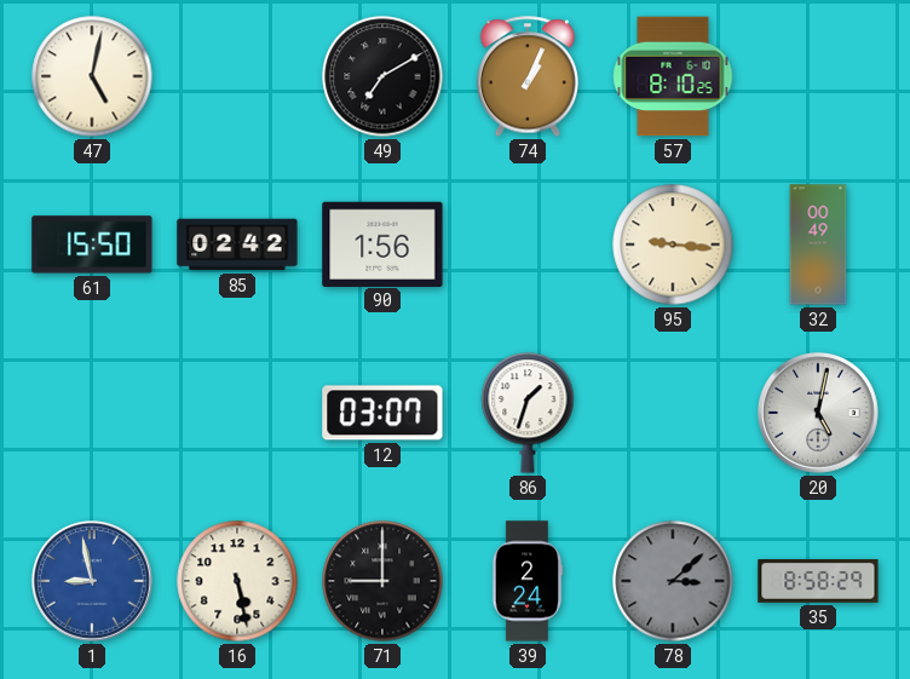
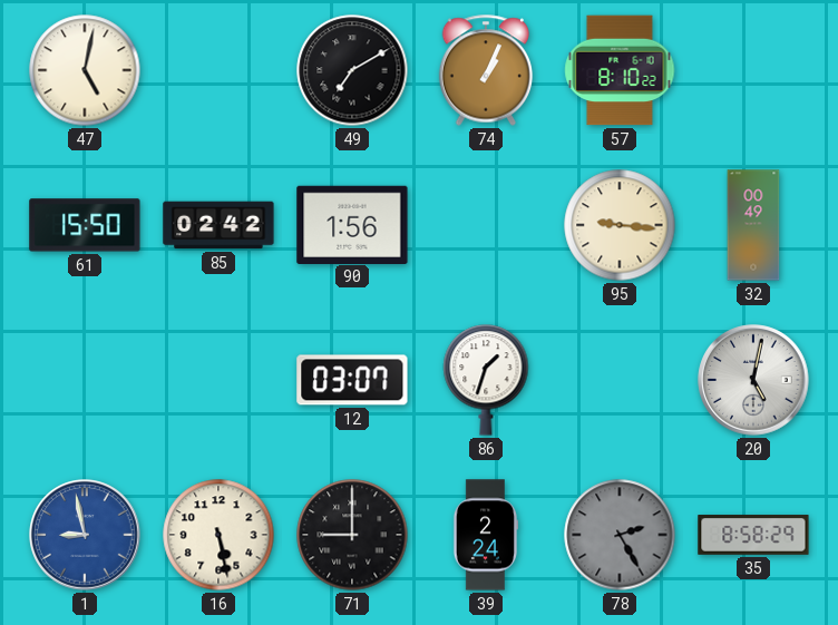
57: 8:10:25 -> 8:10:22
78: 3:08 -> 2:25
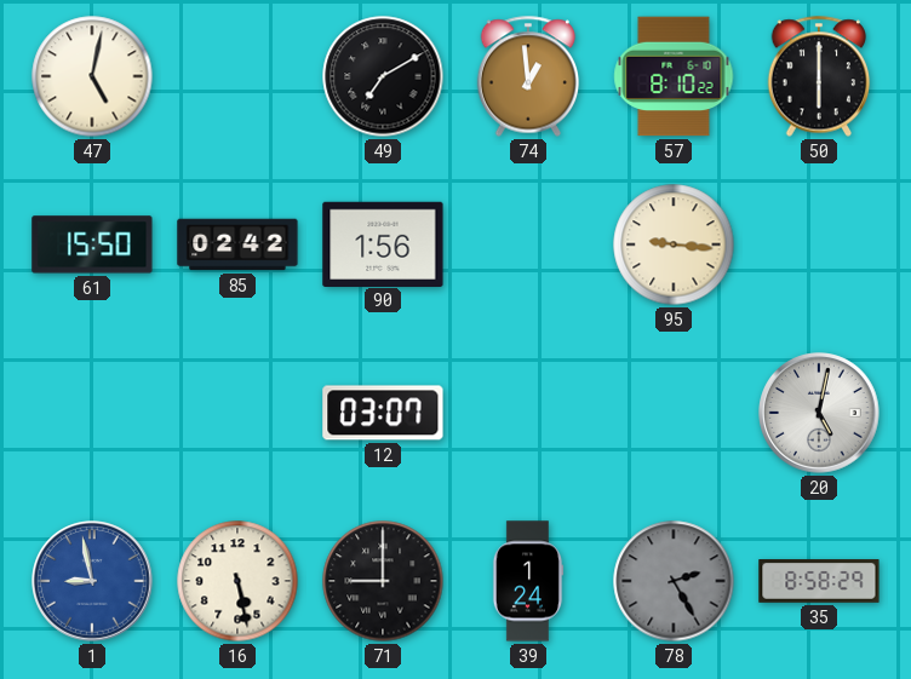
74: 1:04 -> 12:59
50: none -> 6:00
32: 00:49 -> none
86: 1:33 -> none
39: 2:24 -> 1:24
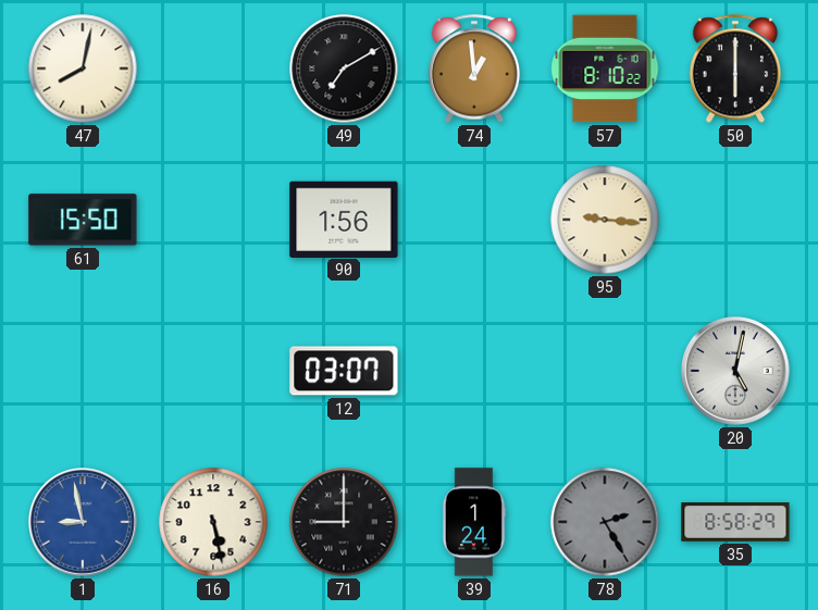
47: 5:02 -> 8:02
85: 02:42 -> none
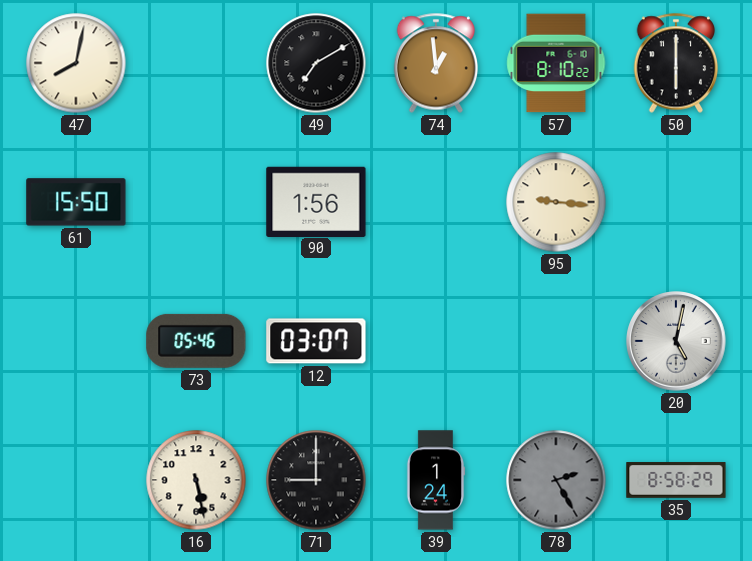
73: none -> 05:46
1: 8:58 -> none
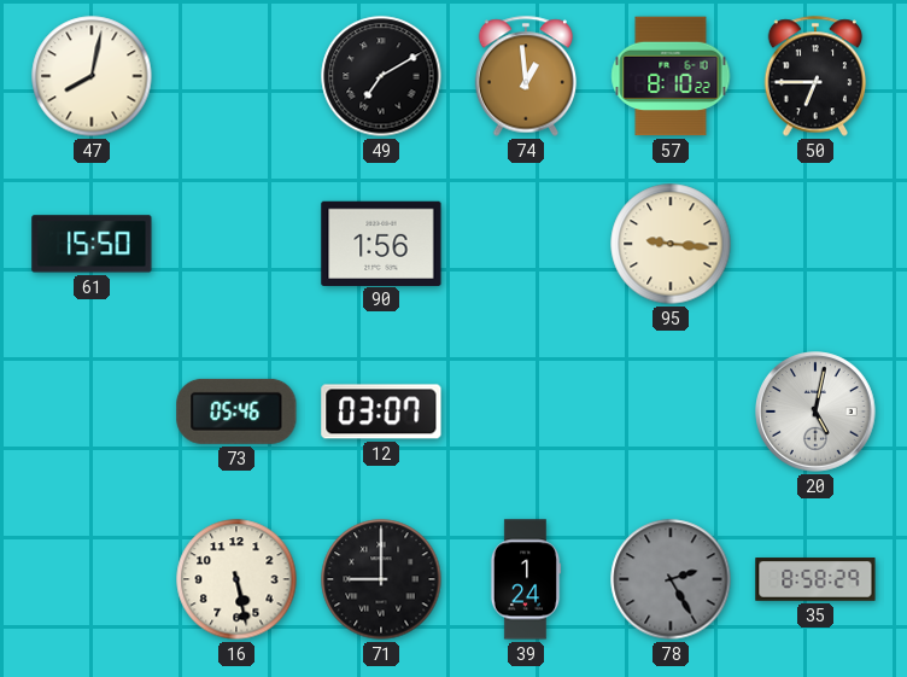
50: 6:00 -> 6:45
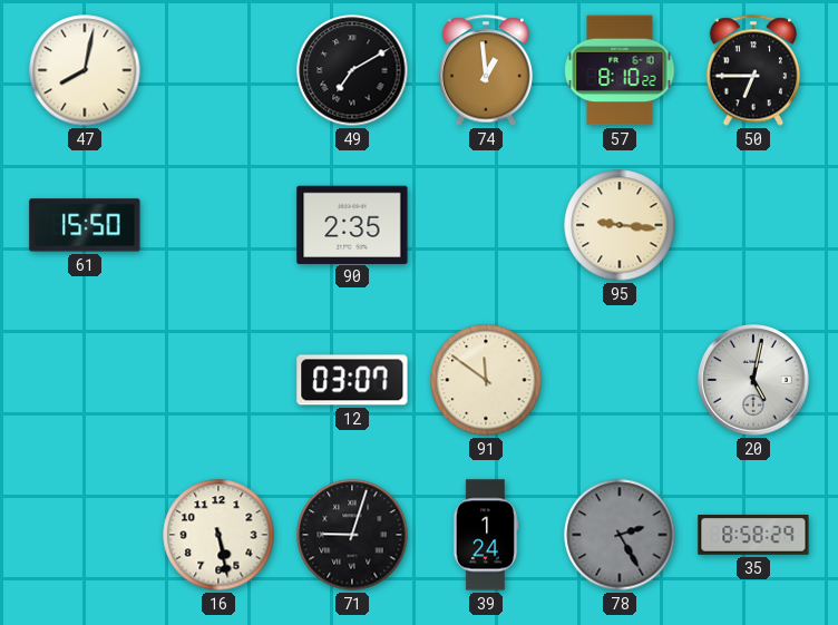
90: 1:56 -> 2:35
73: 05:46 -> none
91: none -> 11:51
71: 9:00 -> 9:03
